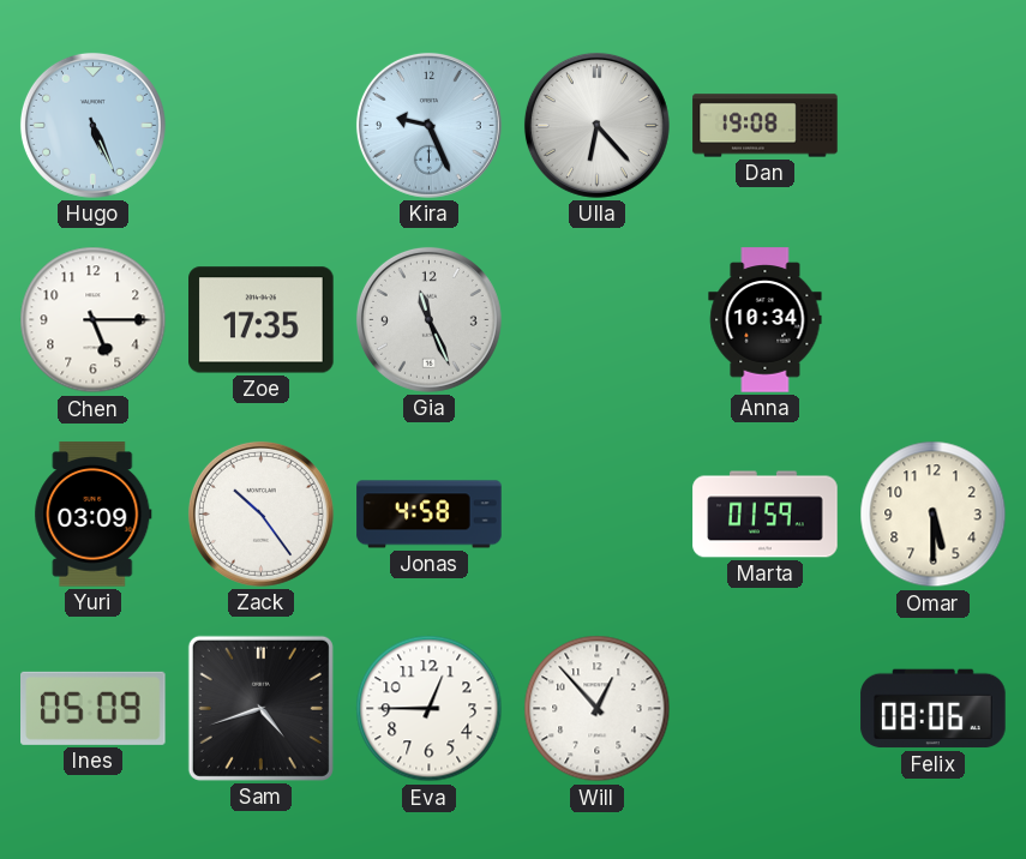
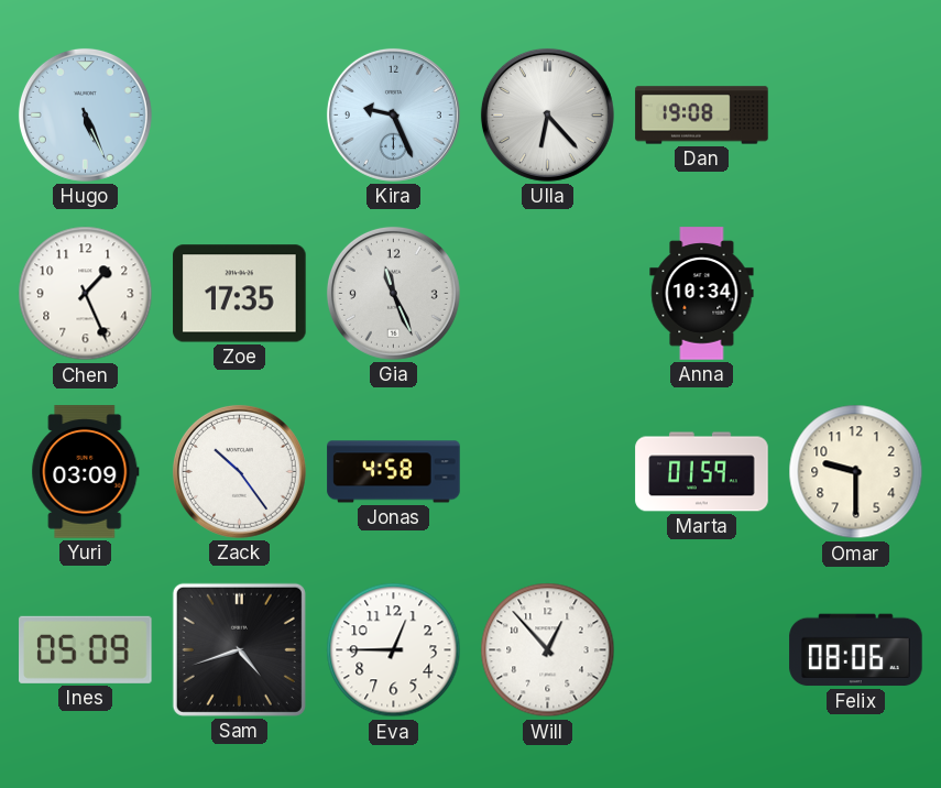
Chen: 5:15 -> 1:26
Omar: 5:30 -> 9:30
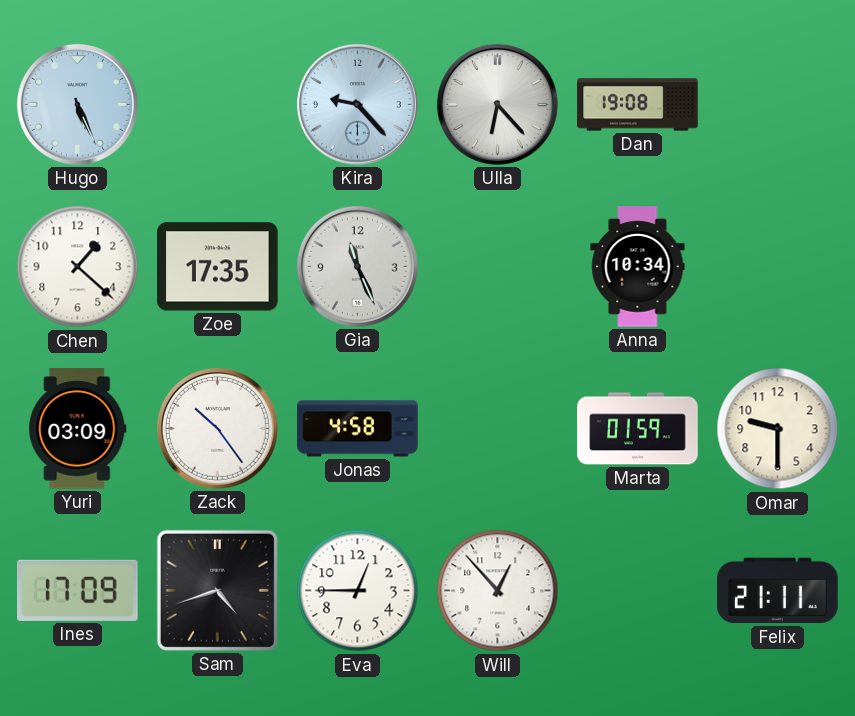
Kira: 9:26 -> 9:23
Chen: 1:26 -> 1:22
Ines: 05:09 -> 17:09
Felix: 08:06 -> 21:11
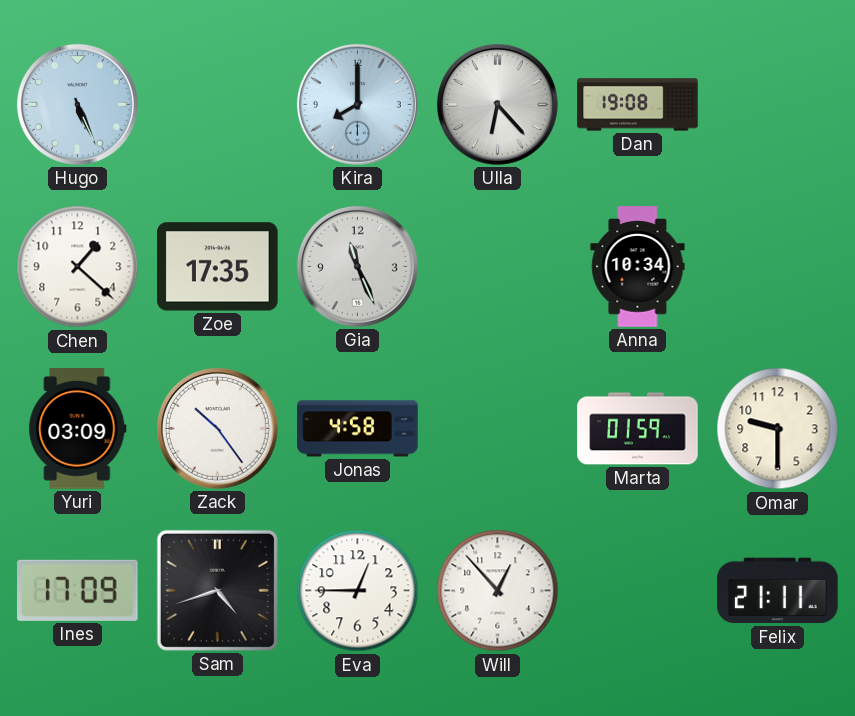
Kira: 9:23 -> 8:00
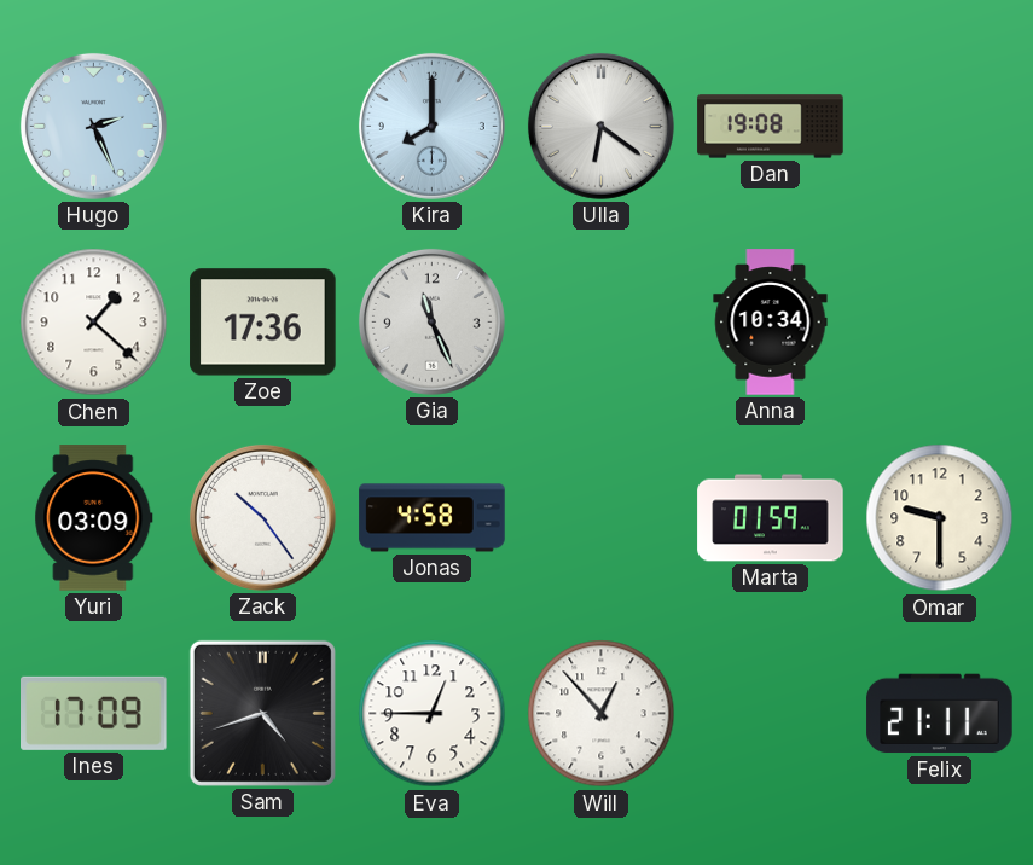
Hugo: 5:26 -> 2:26
Ulla: 6:23 -> 6:21
Zoe: 17:35 -> 17:36
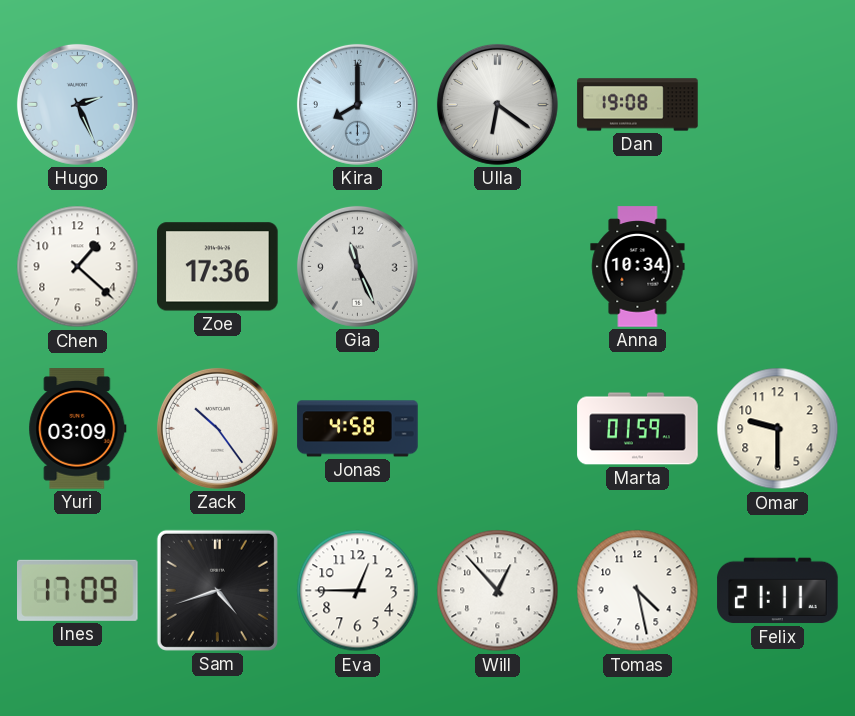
Tomas: none -> 4:28
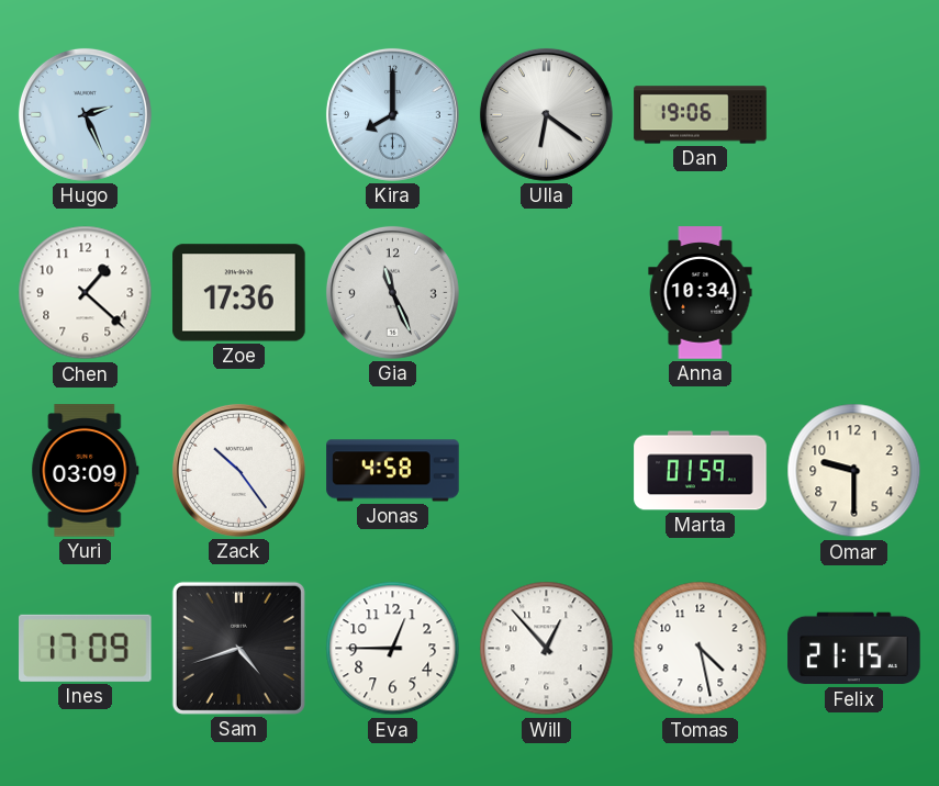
Dan: 19:08 -> 19:06
Felix: 21:11 -> 21:15
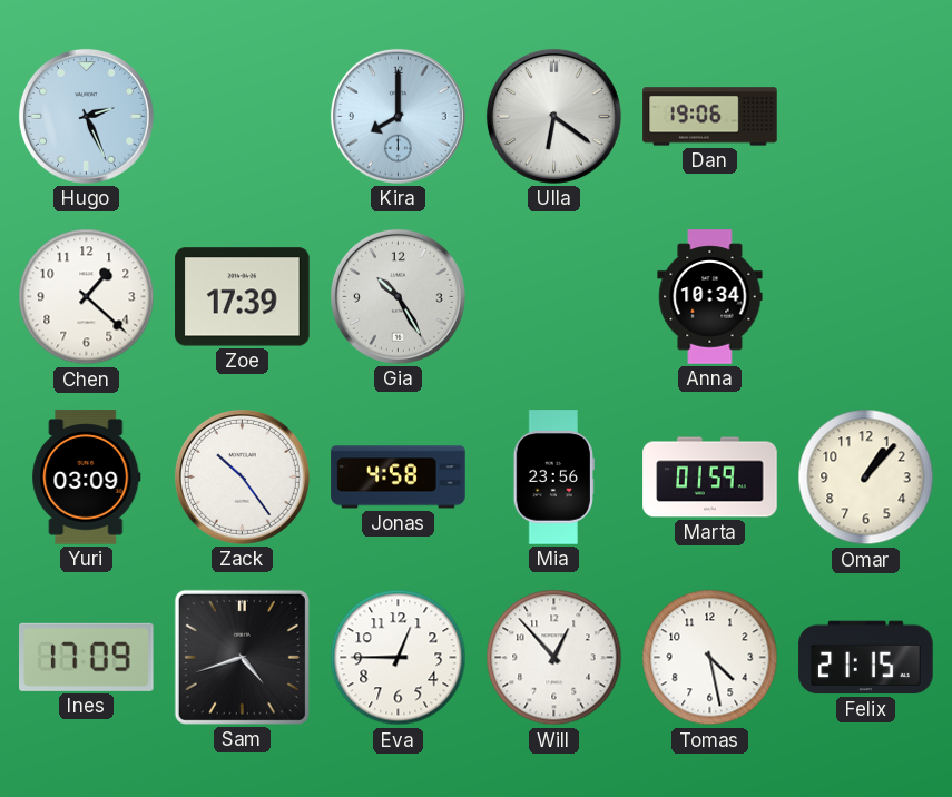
Zoe: 17:36 -> 17:39
Gia: 11:26 -> 10:25
Mia: none -> 23:56
Omar: 9:30 -> 1:07
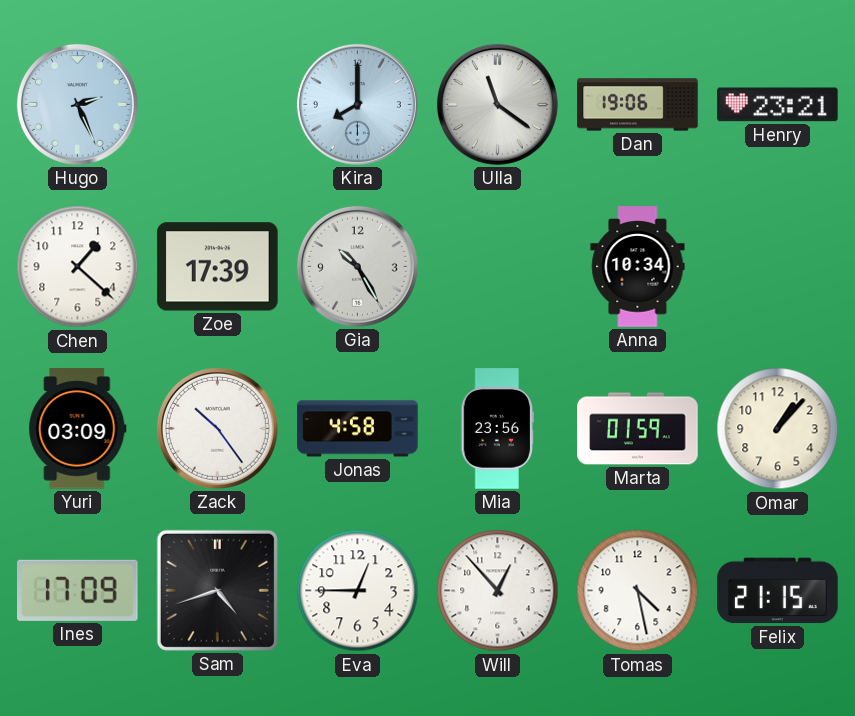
Ulla: 6:21 -> 11:21
Henry: none -> 23:21
